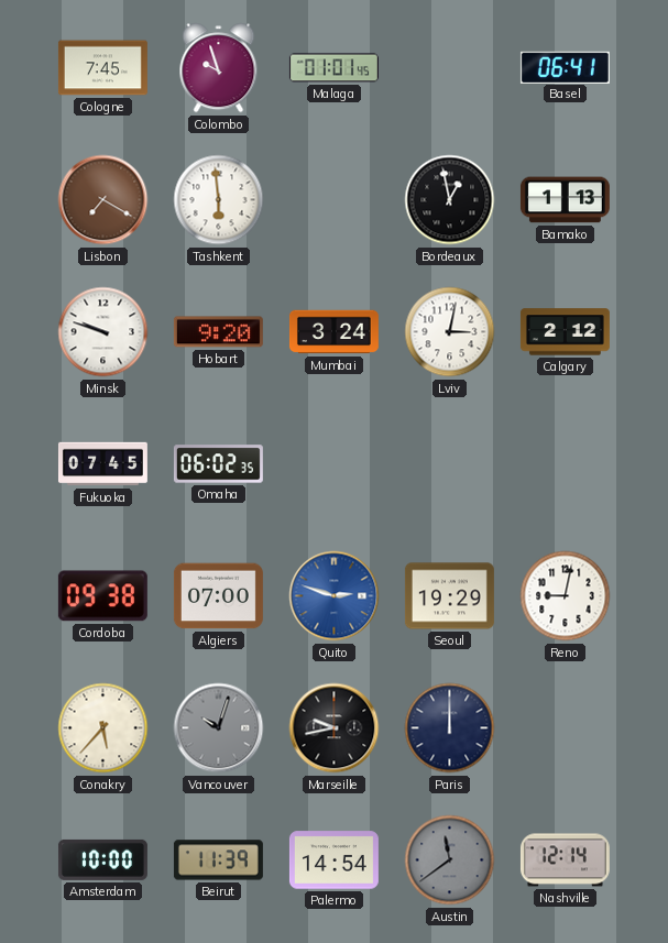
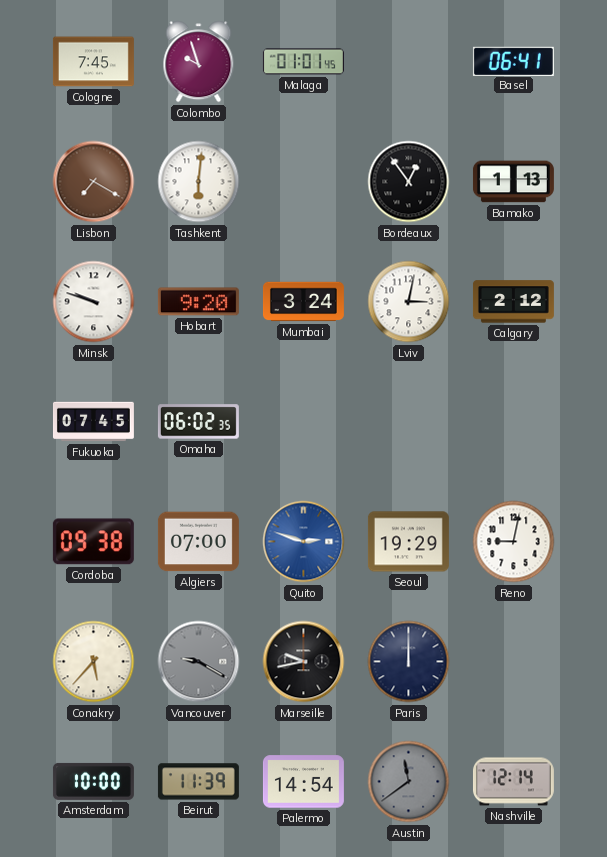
Tashkent: 5:59 -> 6:01
Bordeaux: 12:58 -> 12:54
Vancouver: 10:03 -> 9:20
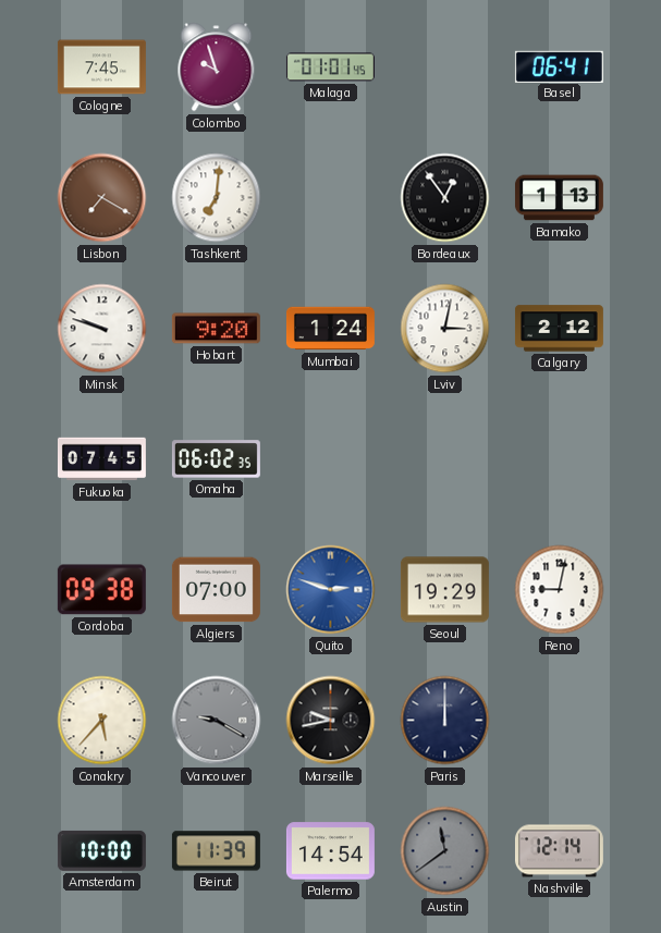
Tashkent: 6:01 -> 7:01
Mumbai: 3:24 -> 1:24
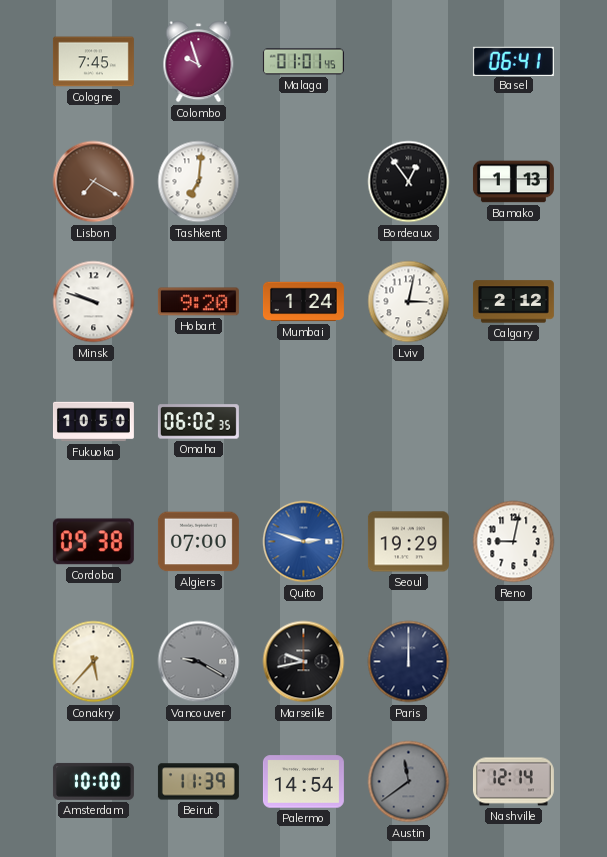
Fukuoka: 07:45 -> 10:50
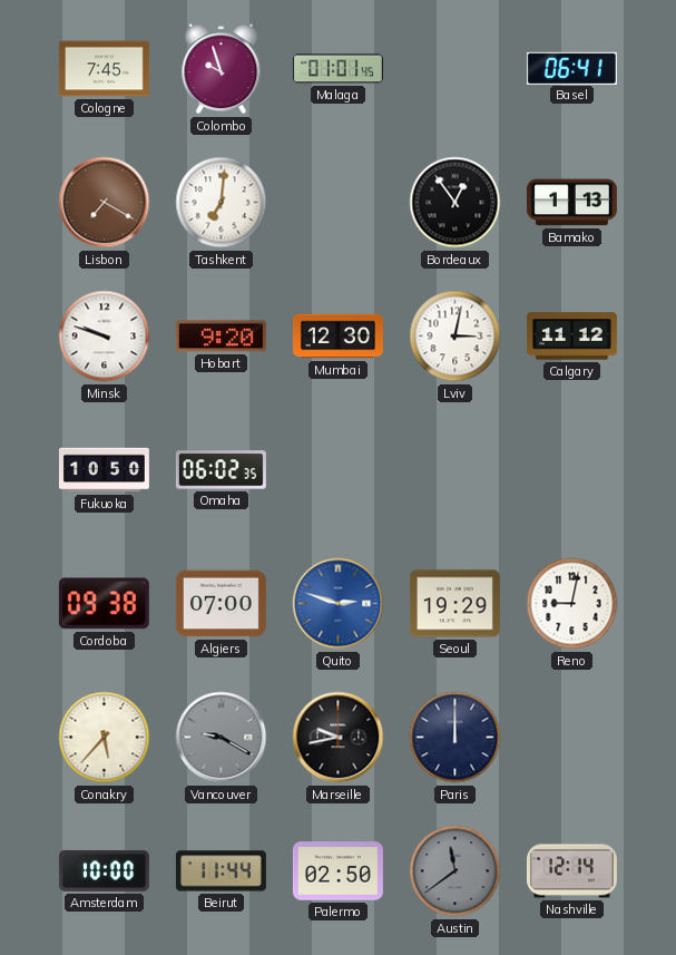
Mumbai: 1:24 -> 12:30
Calgary: 2:12 -> 11:12
Beirut: 11:39 -> 11:44
Palermo: 14:54 -> 02:50
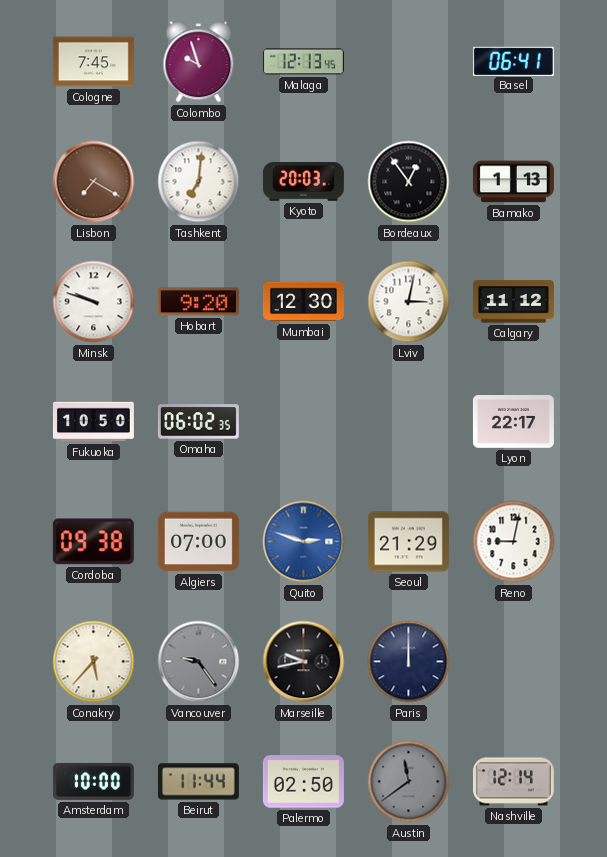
Malaga: 01:01 -> 12:13
Kyoto: none -> 20:03
Lyon: none -> 22:17
Seoul: 19:29 -> 21:29
Vancouver: 9:20 -> 9:24
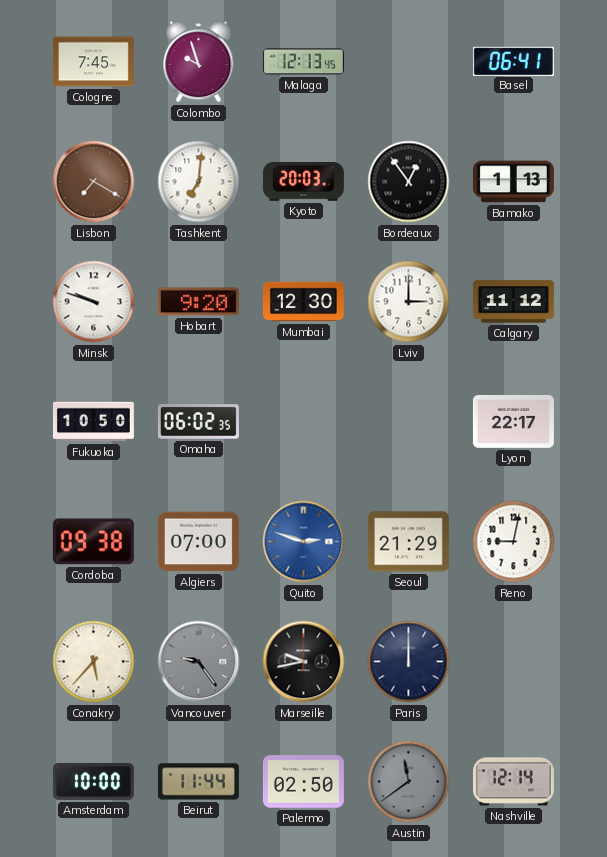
Lviv: 3:02 -> 3:00
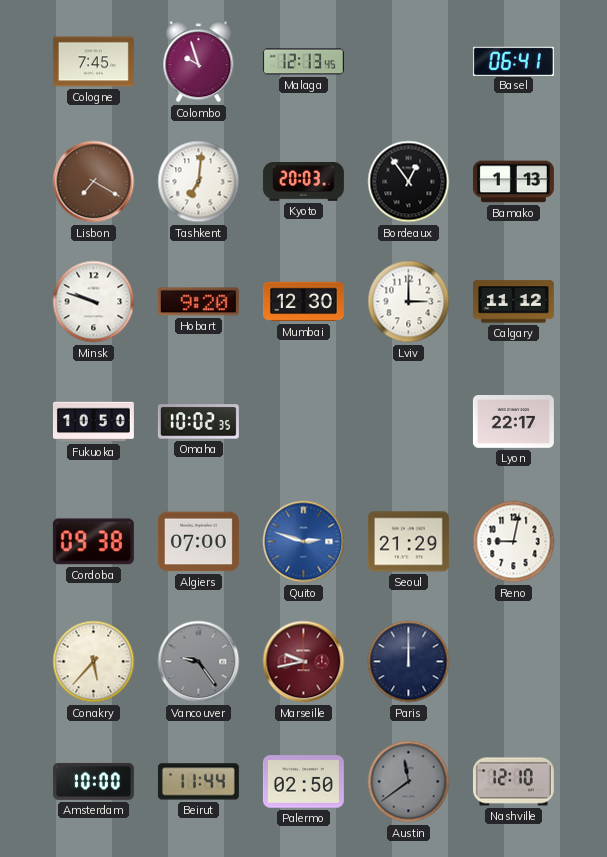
Omaha: 06:02 -> 10:02
Marseille dial: black -> burgundy
Nashville: 12:14 -> 12:10
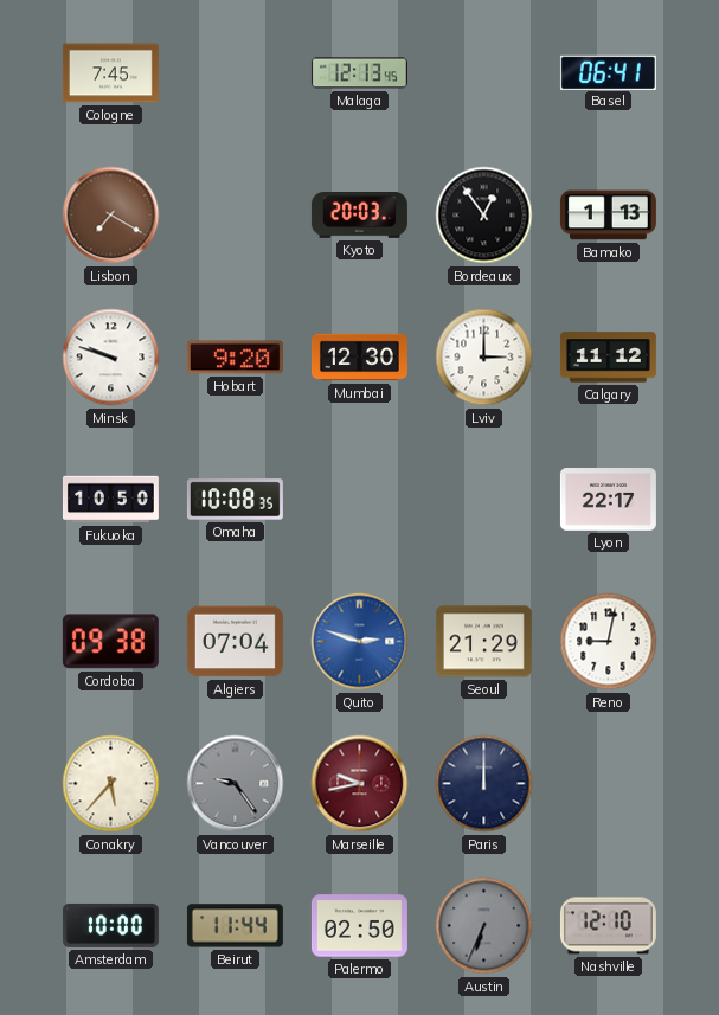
Colombo: 9:57 -> none
Tashkent: 7:01 -> none
Omaha: 10:02 -> 10:08
Algiers: 07:00 -> 07:04
Austin: 11:39 -> 6:34
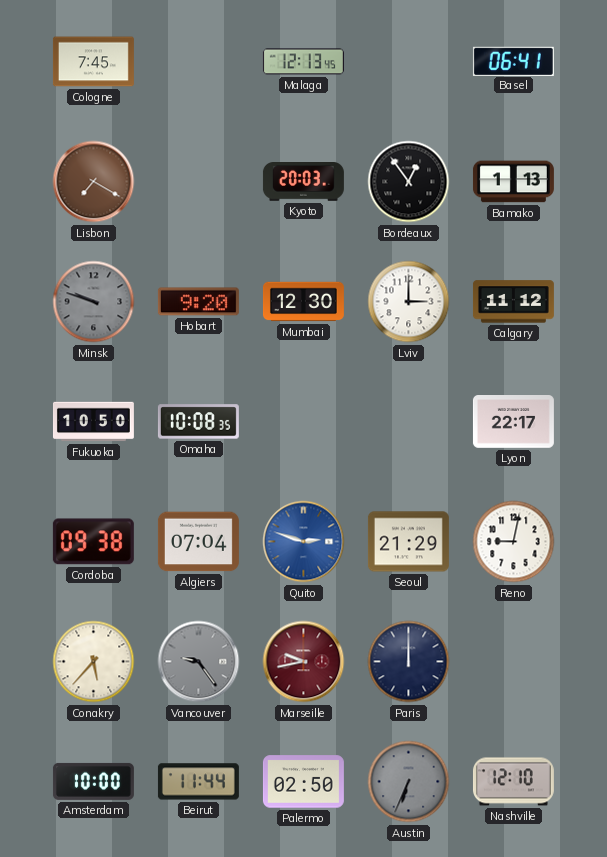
Minsk dial: white -> grey
